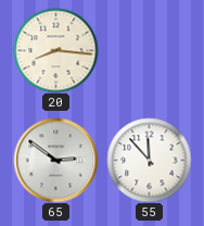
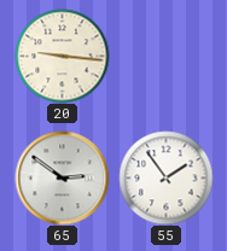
20: 8:16 -> 9:16
55: 11:53 -> 1:54
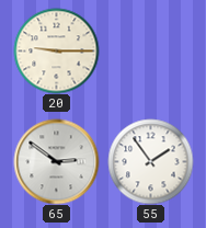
20: 9:16 -> 9:15
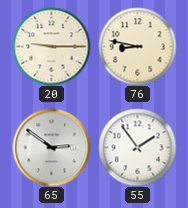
76: none -> 8:47
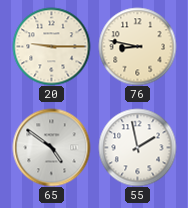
65: 2:51 -> 4:51
55: 1:54 -> 1:58
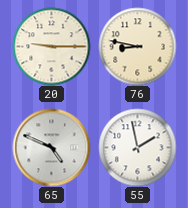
65: 4:51 -> 4:49
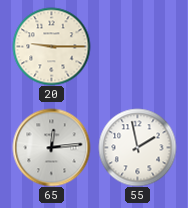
76: 8:47 -> none
65: 4:49 -> 12:14
